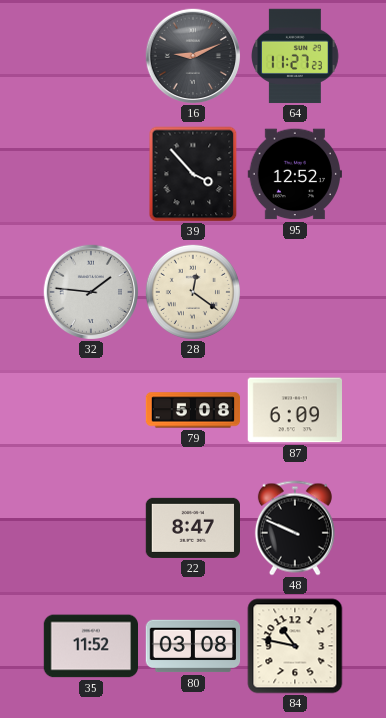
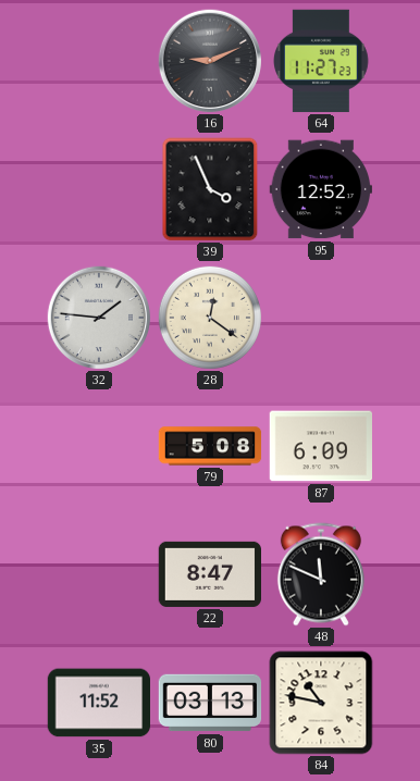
39: 3:53 -> 3:56
48: 9:49 -> 11:49
80: 03:08 -> 03:13
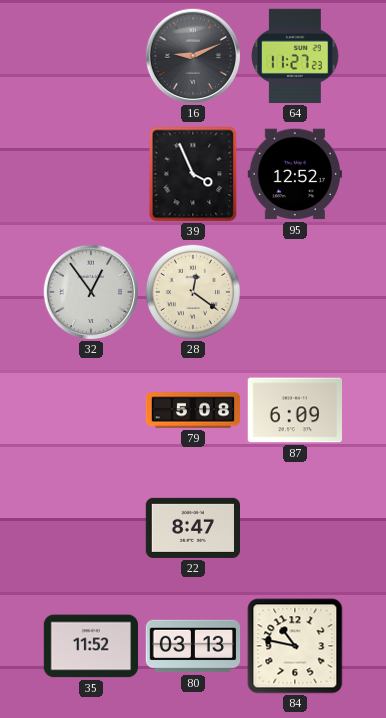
32: 1:46 -> 12:54
48: 11:49 -> none
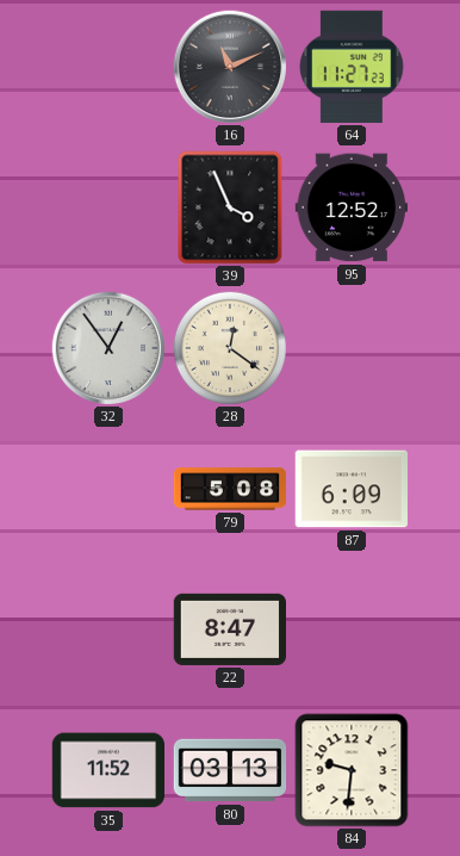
16: 9:11 -> 11:11
84: 10:47 -> 9:31
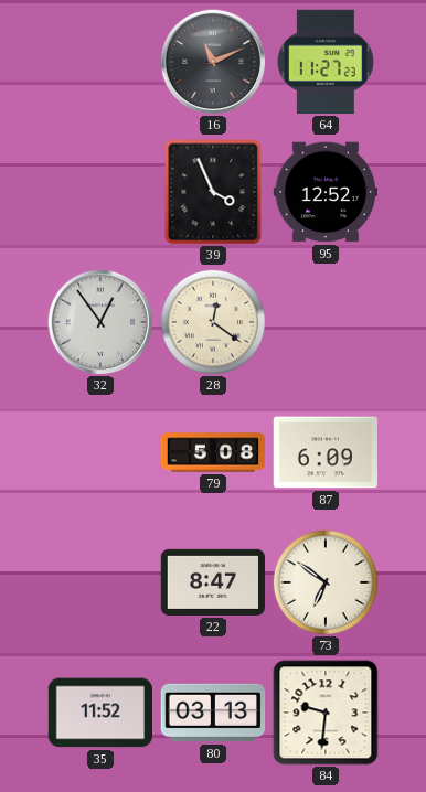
73: none -> 6:51
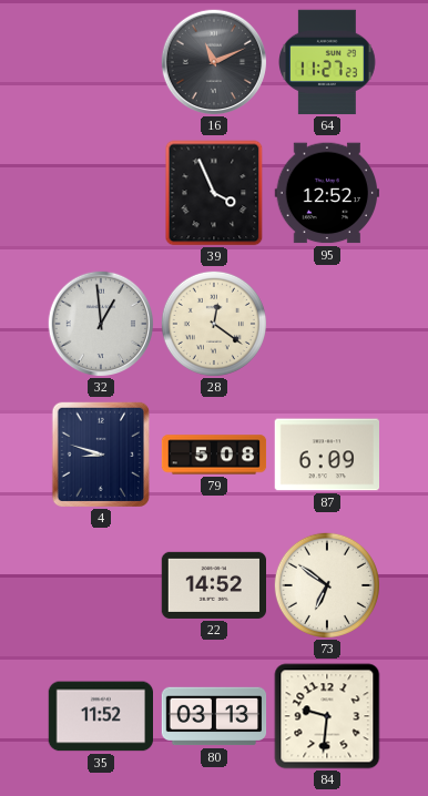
32: 12:54 -> 12:59
4: none -> 8:48
22: 8:47 -> 14:52
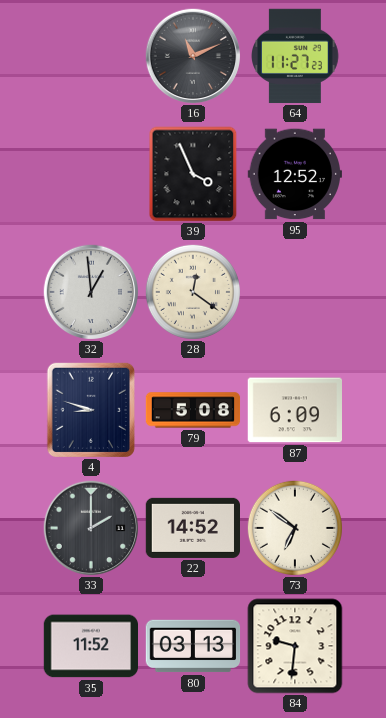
33: none -> 2:00
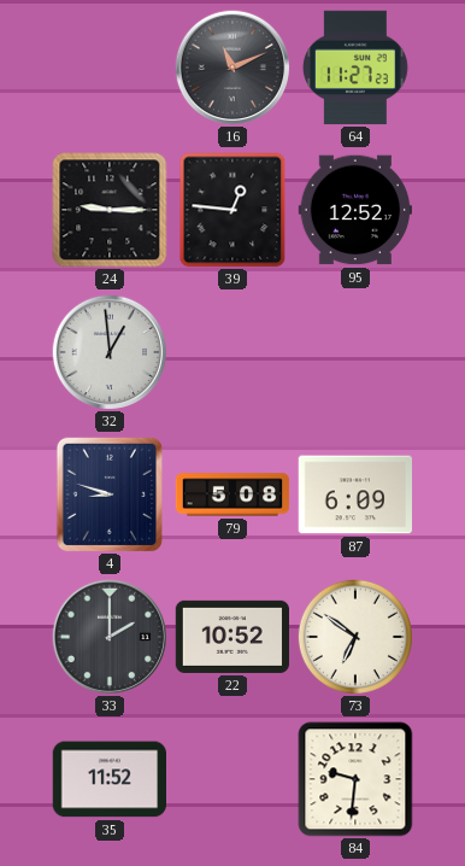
24: none -> 9:15
39: 3:56 -> 12:46
28: 12:21 -> none
22: 14:52 -> 10:52
80: 03:13 -> none
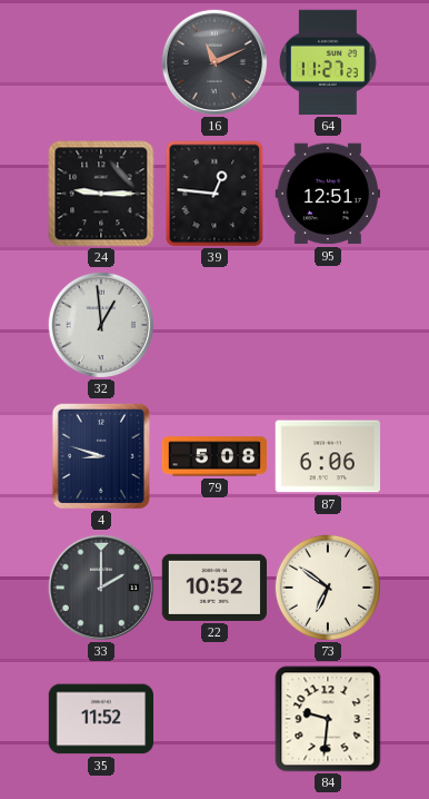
95: 12:52 -> 12:51
87: 6:09 -> 6:06
